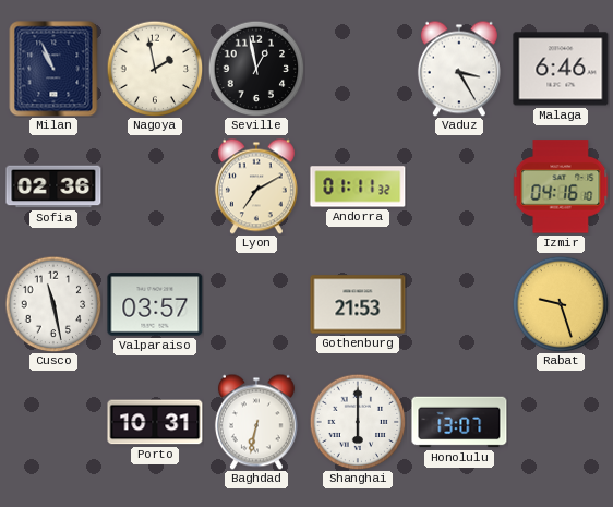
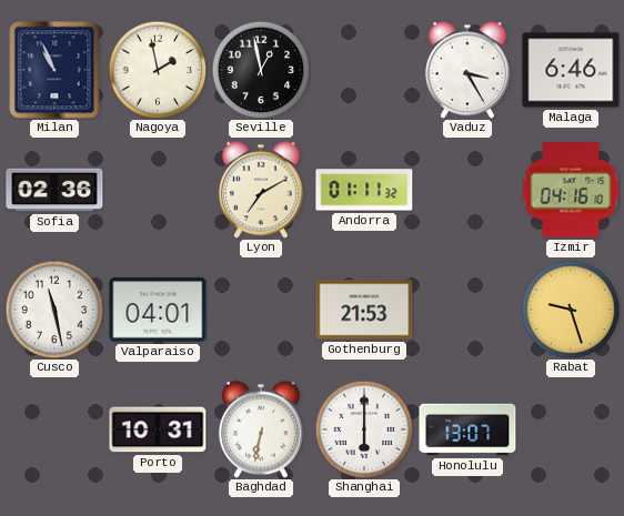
Valparaiso: 03:57 -> 04:01
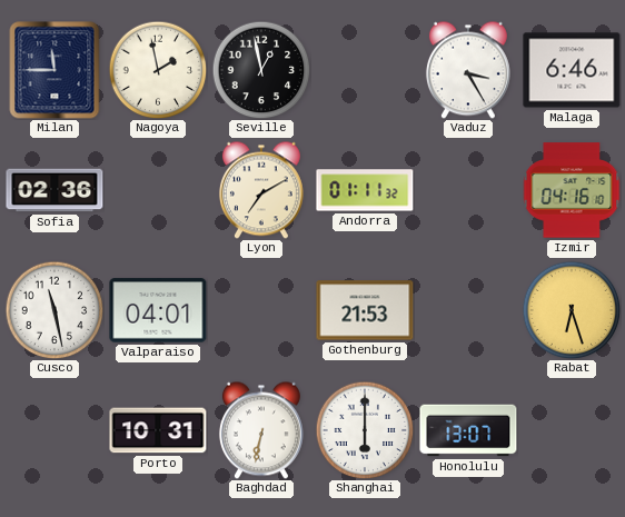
Milan: 10:56 -> 11:45
Rabat: 9:27 -> 6:27
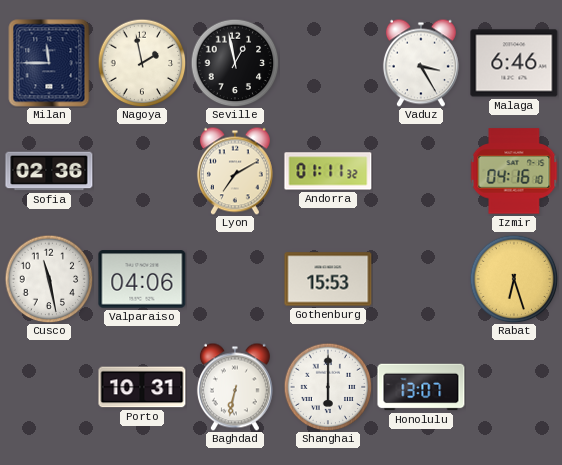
Valparaiso: 04:01 -> 04:06
Gothenburg: 21:53 -> 15:53
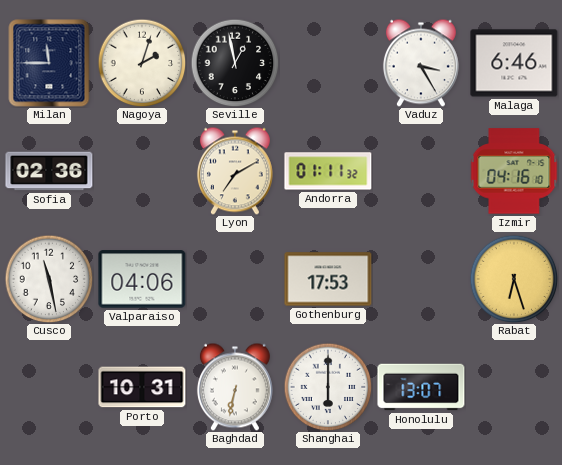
Nagoya: 1:58 -> 2:03
Gothenburg: 15:53 -> 17:53
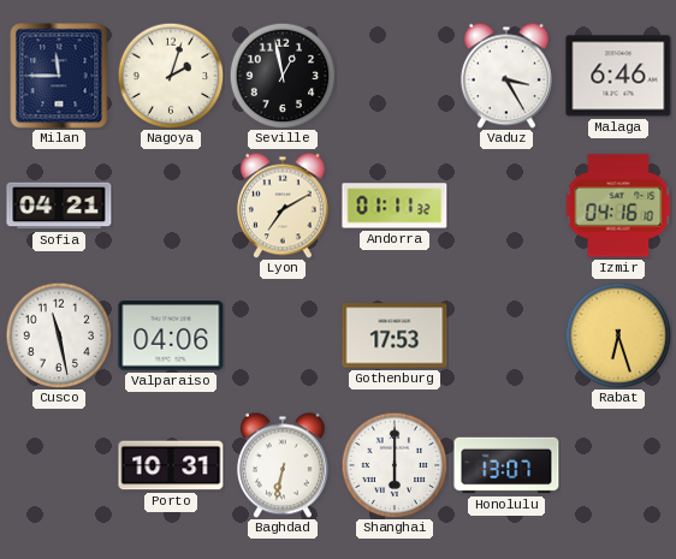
Sofia: 02:36 -> 04:21
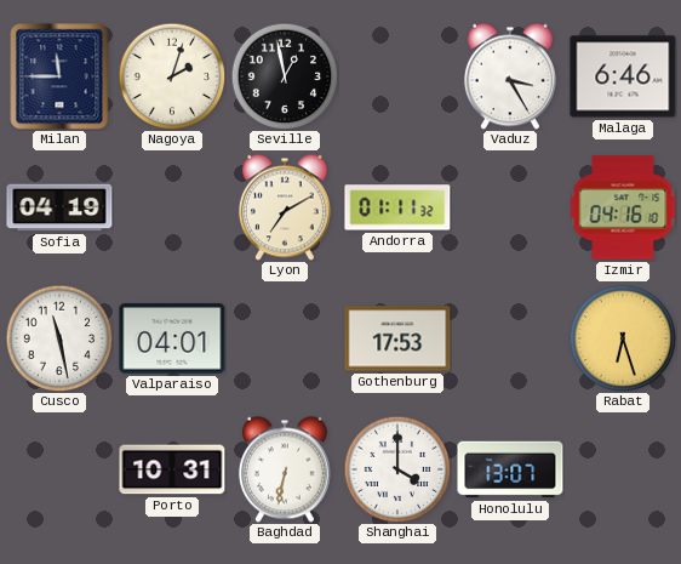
Sofia: 04:21 -> 04:19
Valparaiso: 04:06 -> 04:01
Shanghai: 6:00 -> 4:00
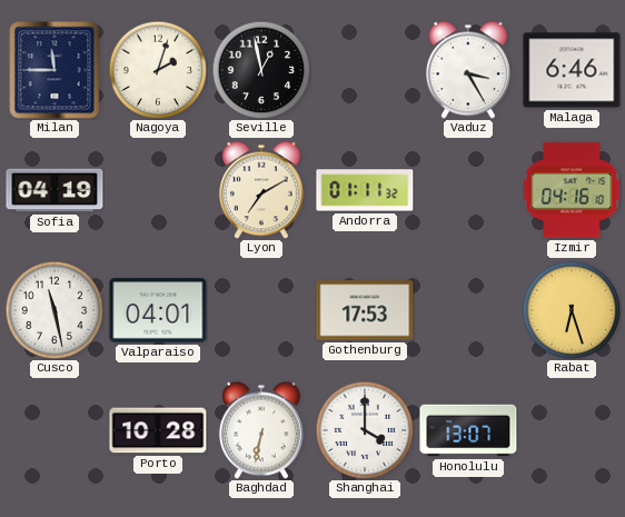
Porto: 10:31 -> 10:28
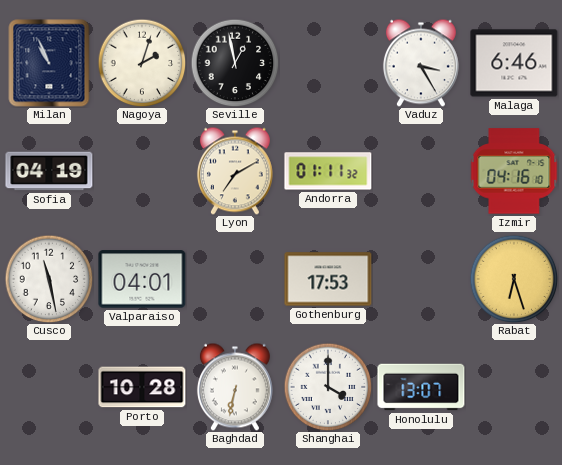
Milan: 11:45 -> 10:56
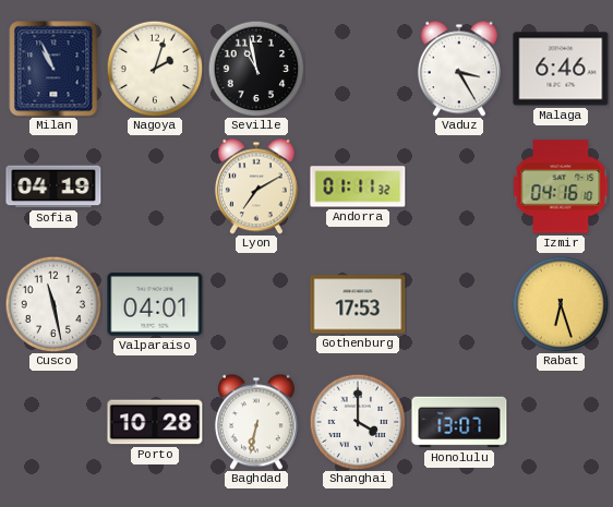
Seville: 12:58 -> 10:58
